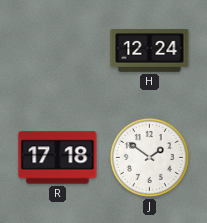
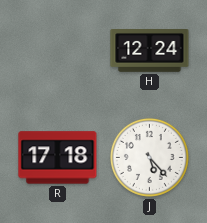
J: 1:51 -> 5:23
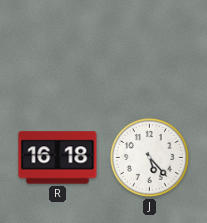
H: 12:24 -> none
R: 17:18 -> 16:18
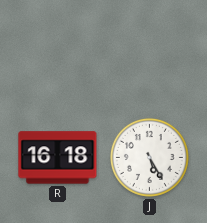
J: 5:23 -> 5:25
